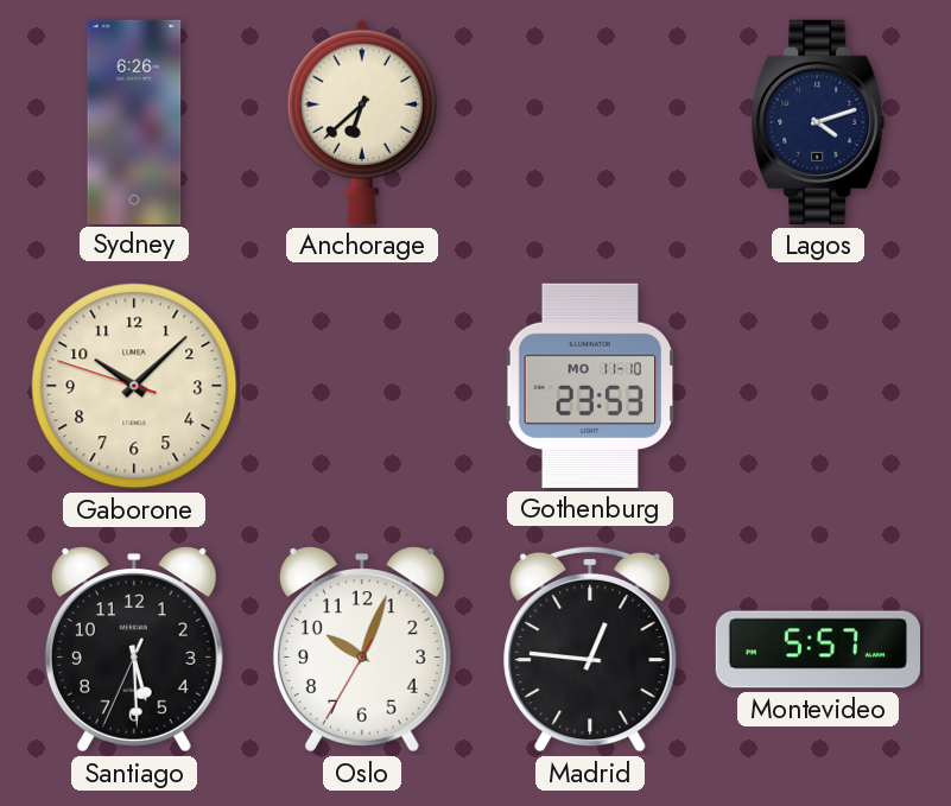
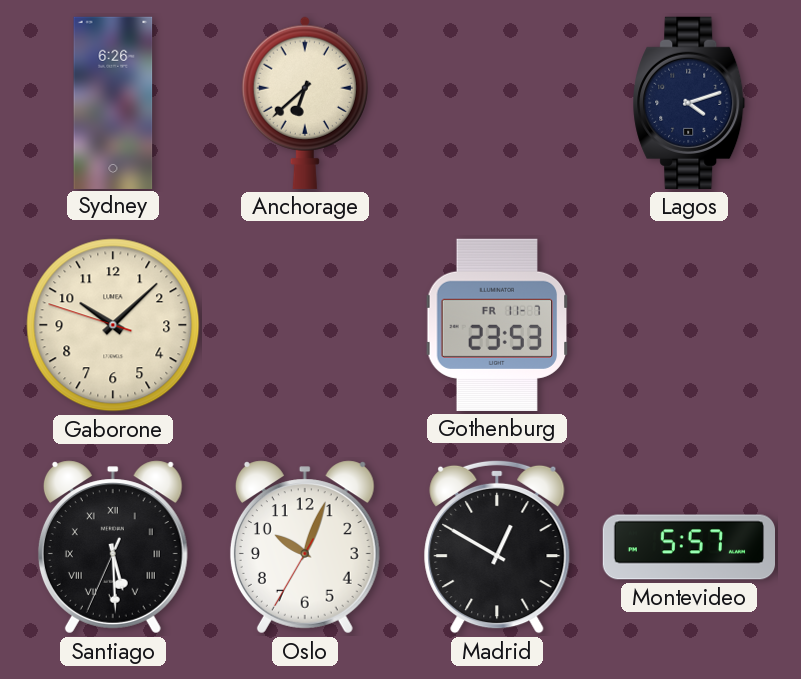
Gothenburg date: MO 11-10 -> FR 11-7
Santiago numerals: Arabic -> Roman
Madrid: 12:46 -> 12:50
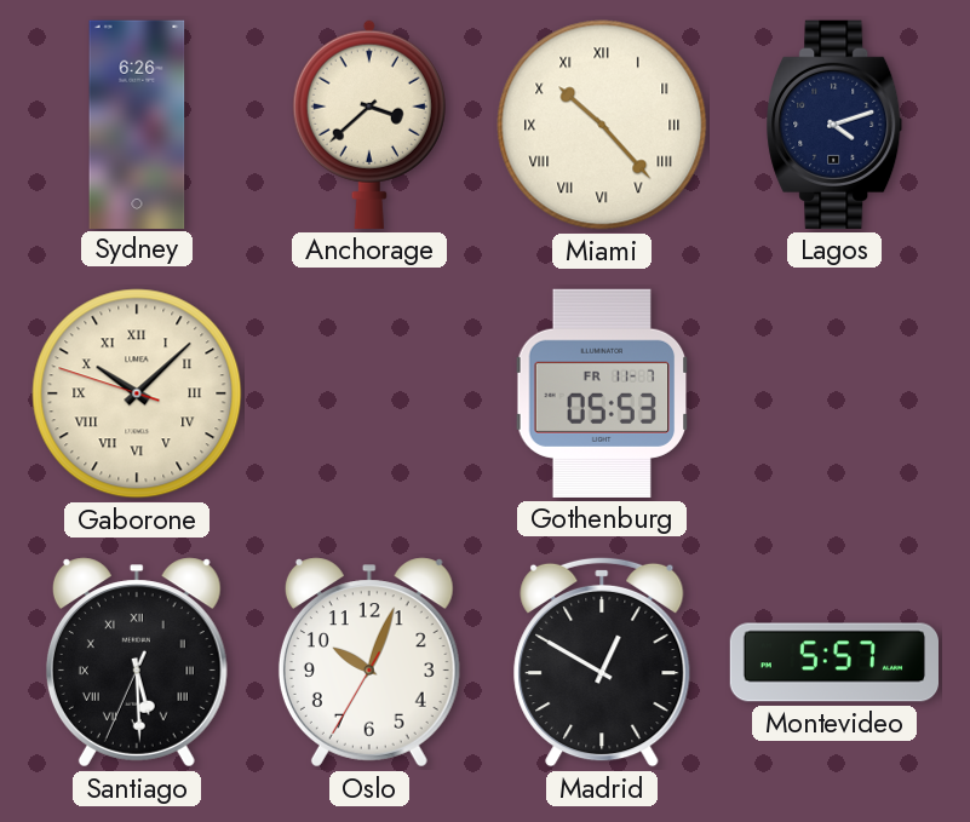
Anchorage: 6:38 -> 3:38
Miami: none -> 10:23
Gaborone numerals: Arabic -> Roman
Gothenburg: 23:53 -> 05:53
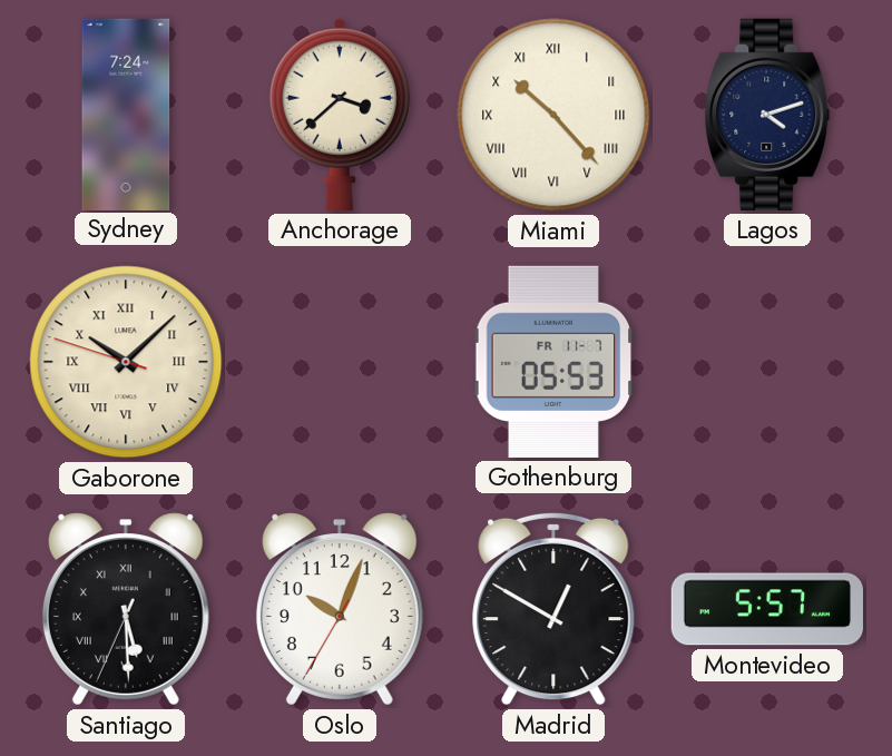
Sydney: 6:26 -> 7:24
